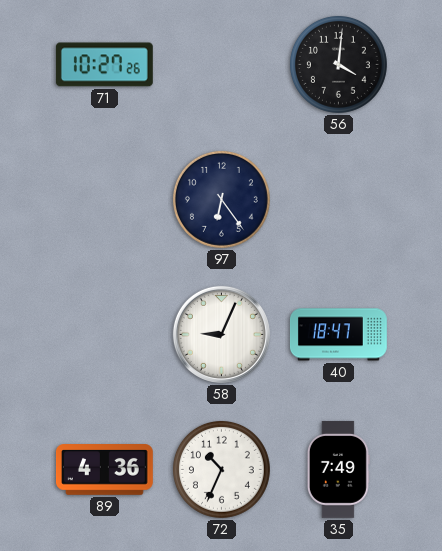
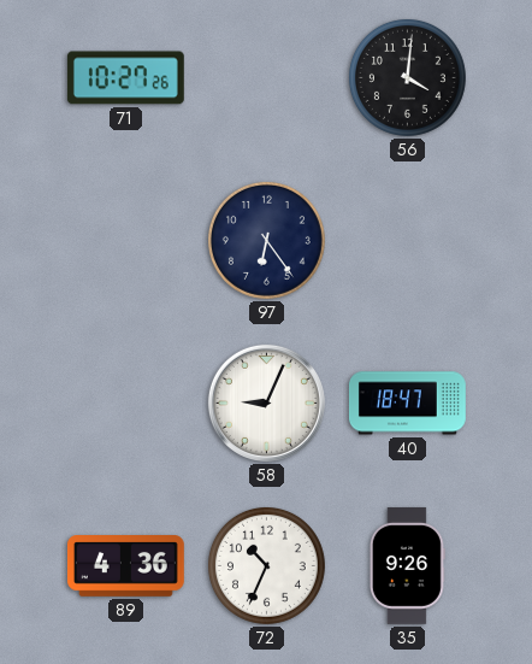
35: 7:49 -> 9:26
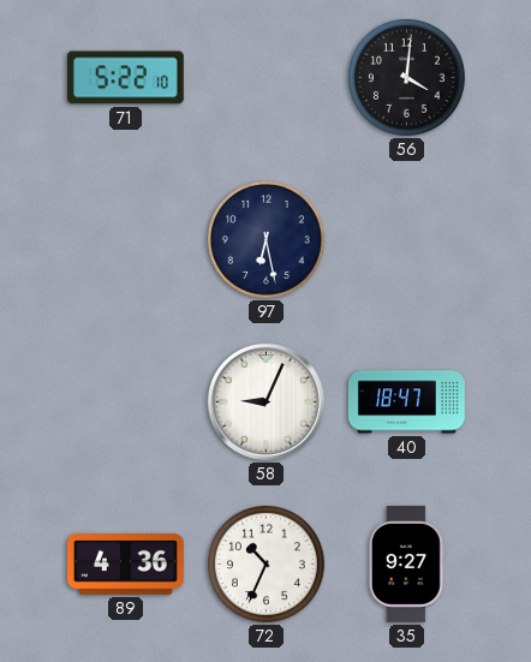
71: 10:27 -> 5:22
97: 6:24 -> 6:28
35: 9:26 -> 9:27
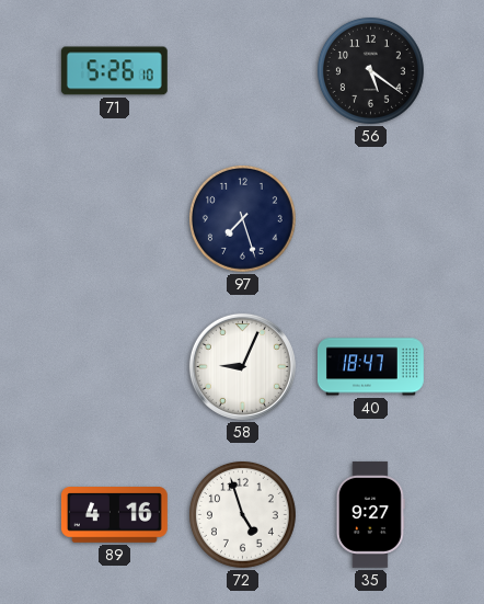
71: 5:22 -> 5:26
56: 4:01 -> 5:21
97: 6:28 -> 7:27
89: 4:36 -> 4:16
72: 10:34 -> 4:57
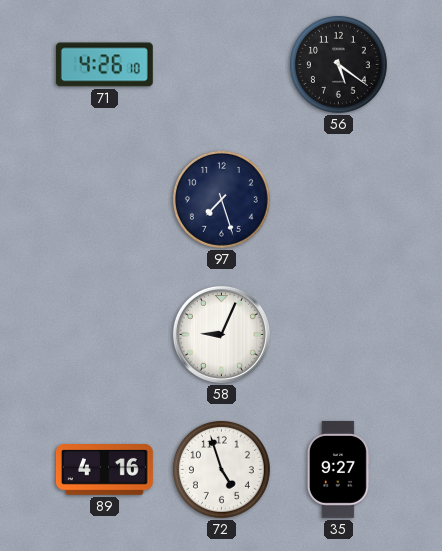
71: 5:26 -> 4:26
40: 18:47 -> none
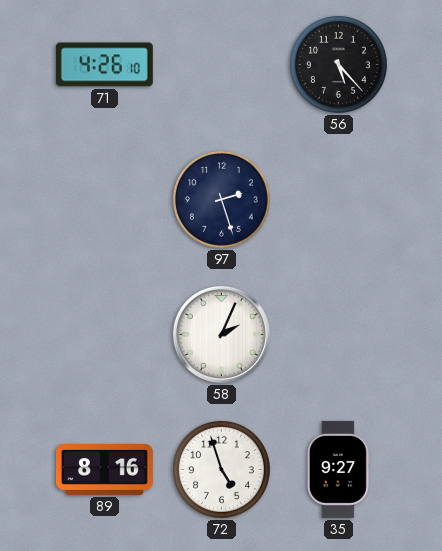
56: 5:21 -> 5:23
97: 7:27 -> 2:27
58: 9:04 -> 2:04
89: 4:16 -> 8:16
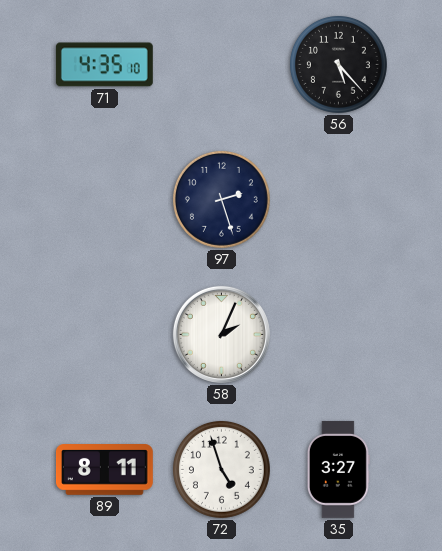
71: 4:26 -> 4:35
89: 8:16 -> 8:11
35: 9:27 -> 3:27
